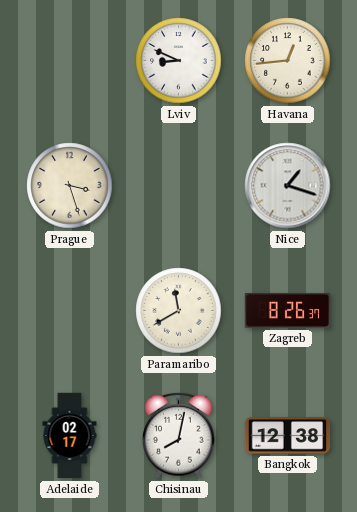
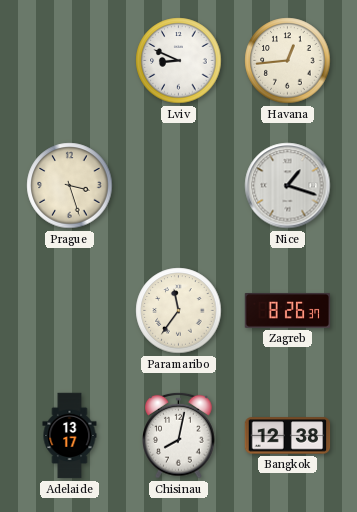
Paramaribo: 11:40 -> 11:36
Adelaide: 02:17 -> 13:17
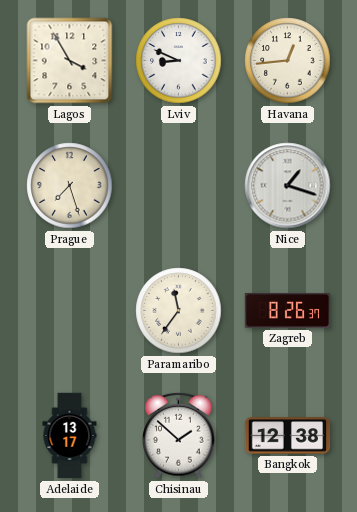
Lagos: none -> 3:55
Prague: 3:27 -> 7:27
Chisinau: 8:02 -> 1:52
